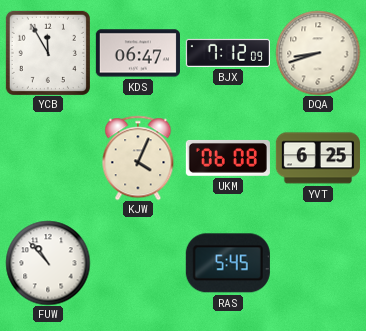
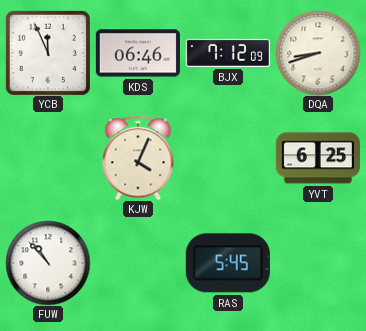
YCB: 11:55 -> 11:56
KDS: 06:47 -> 06:46
UKM: 06:08 -> none
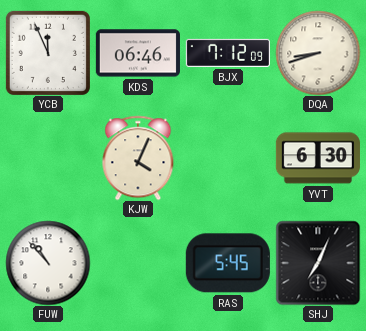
YVT: 6:25 -> 6:30
SHJ: none -> 7:04
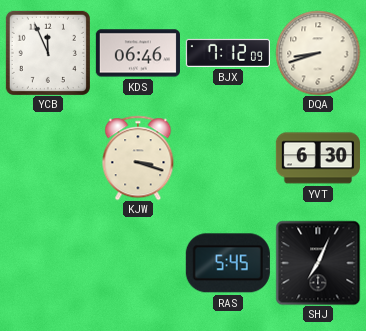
KJW: 4:04 -> 3:18
FUW: 10:53 -> none
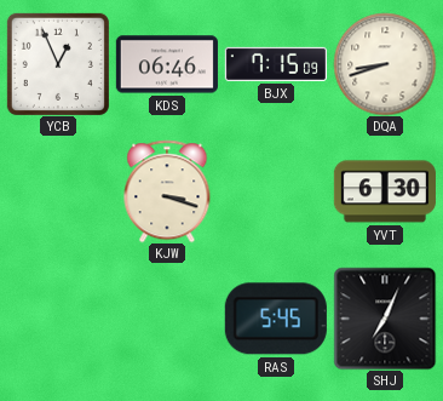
YCB: 11:56 -> 12:56
BJX: 7:12 -> 7:15
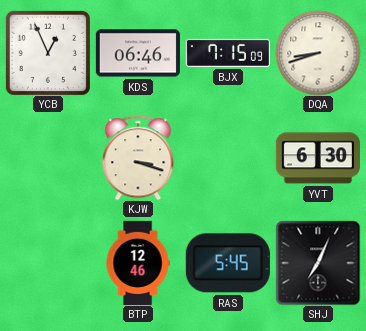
BTP: none -> 12:46
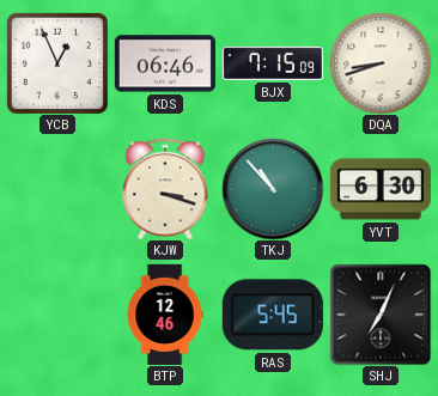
TKJ: none -> 10:53
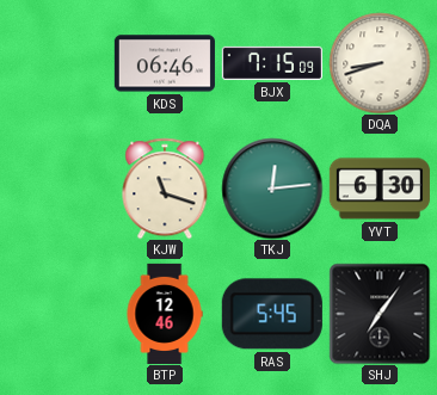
YCB: 12:56 -> none
KJW: 3:18 -> 11:18
TKJ: 10:53 -> 12:14
SHJ: 7:04 -> 7:06
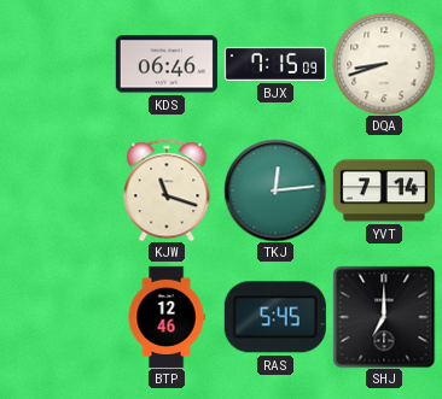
YVT: 6:30 -> 7:14
SHJ: 7:06 -> 7:00
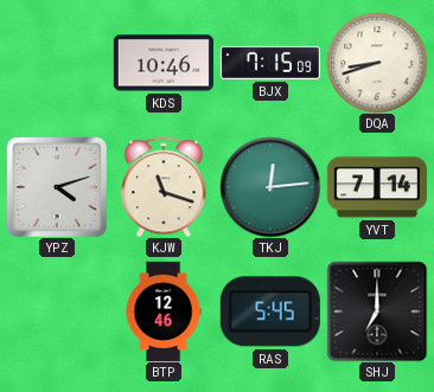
KDS: 06:46 -> 10:46
YPZ: none -> 4:12
